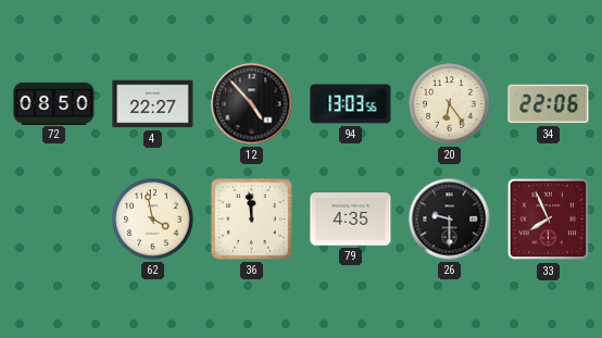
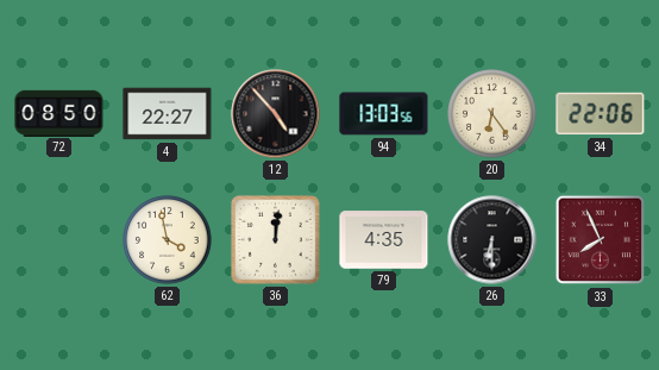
36: 11:59 -> 12:01
26: 9:30 -> 6:30
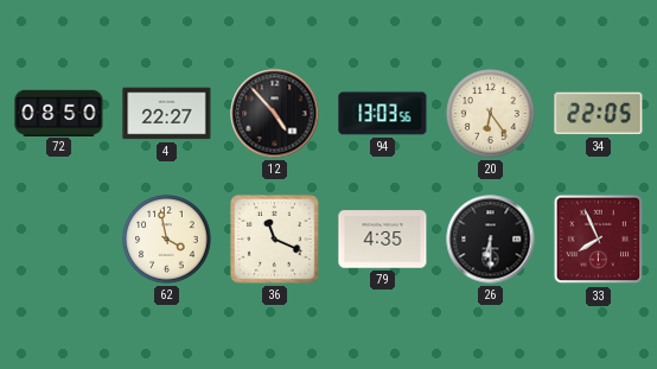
34: 22:06 -> 22:05
36: 12:01 -> 11:19
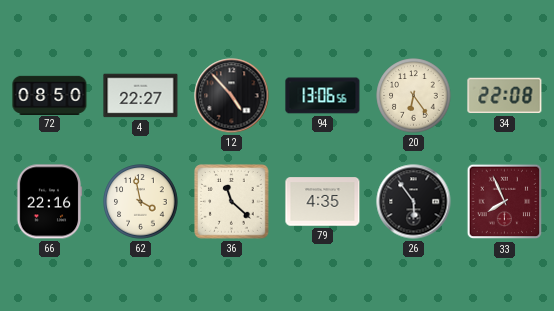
94: 13:03 -> 13:06
34: 22:05 -> 22:08
66: none -> 22:16
36: 11:19 -> 11:22
26: 6:30 -> 5:54
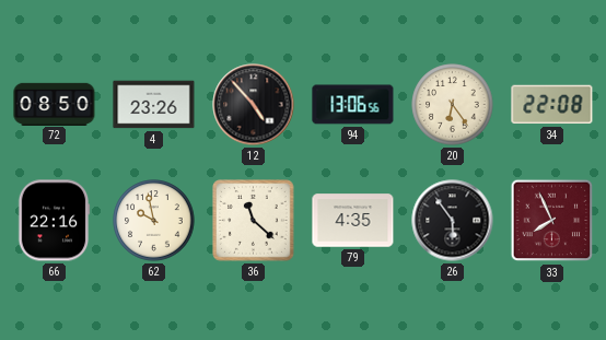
4: 22:27 -> 23:26
62: 3:58 -> 9:58
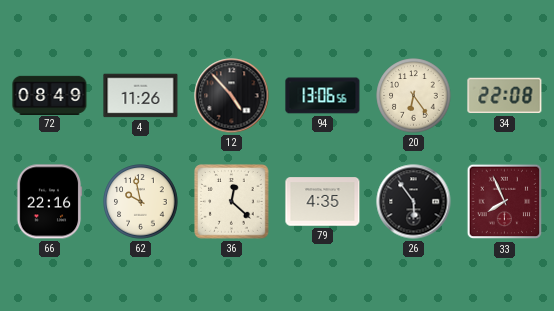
72: 08:50 -> 08:49
4: 23:26 -> 11:26
36: 11:22 -> 12:22
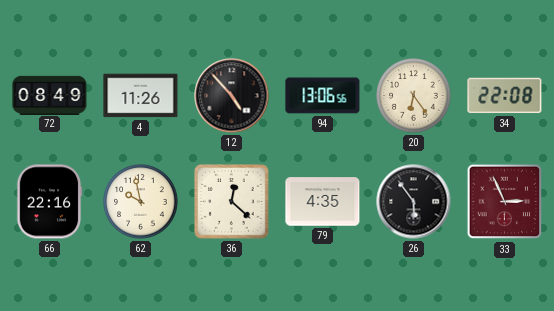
33: 7:56 -> 2:56
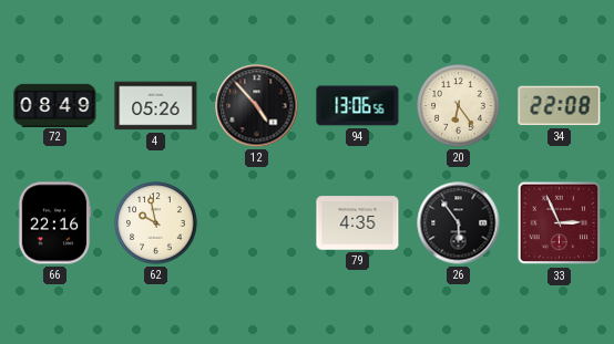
4: 11:26 -> 05:26
36: 12:22 -> none
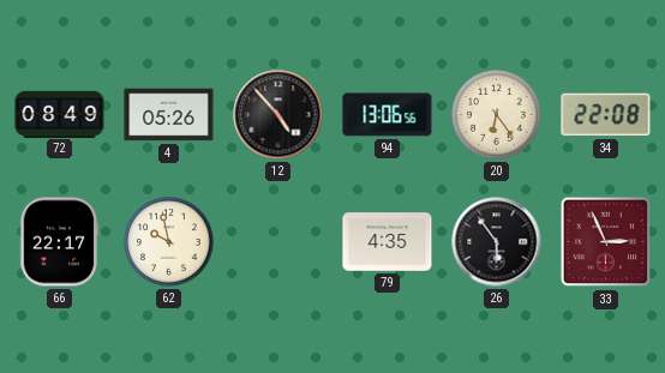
66: 22:16 -> 22:17
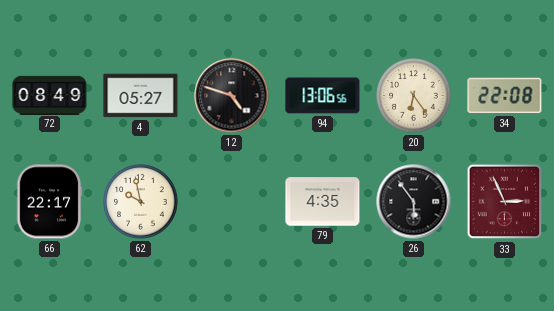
4: 05:26 -> 05:27
12: 4:53 -> 4:48
